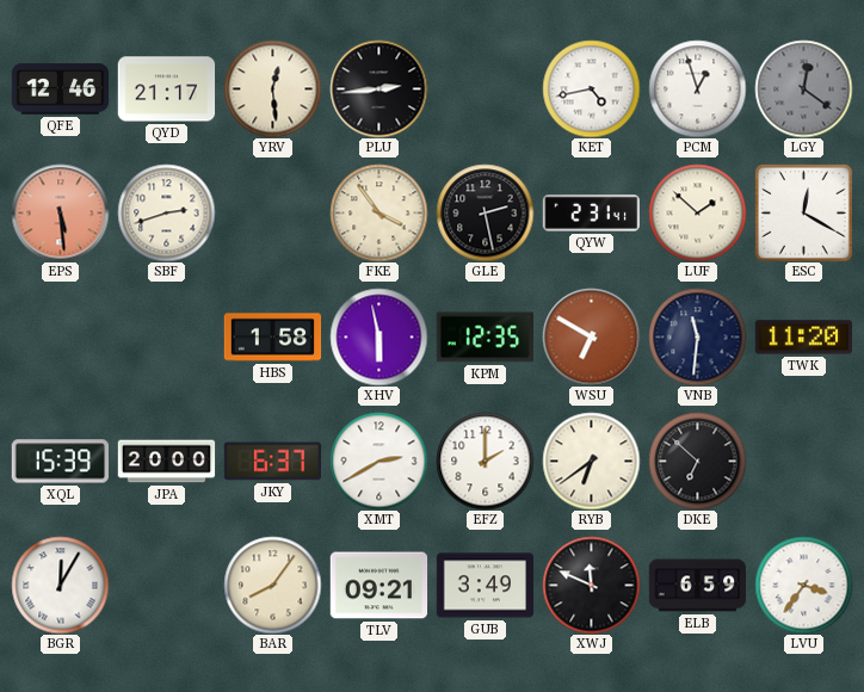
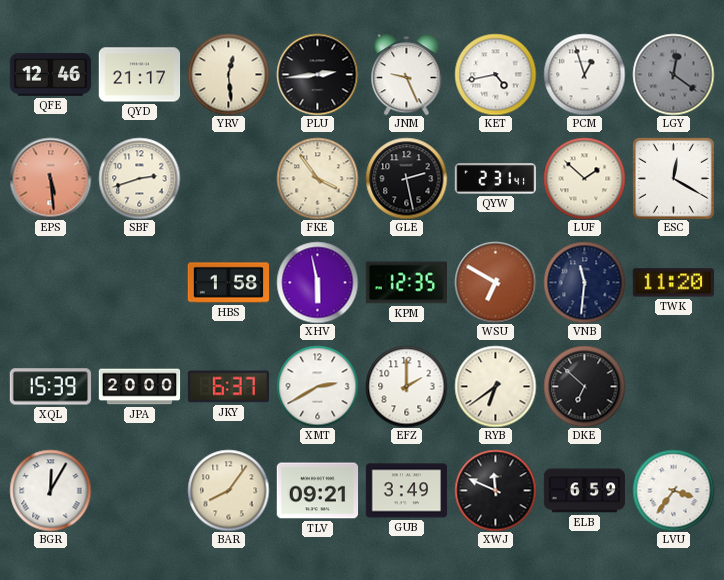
JNM: none -> 9:26
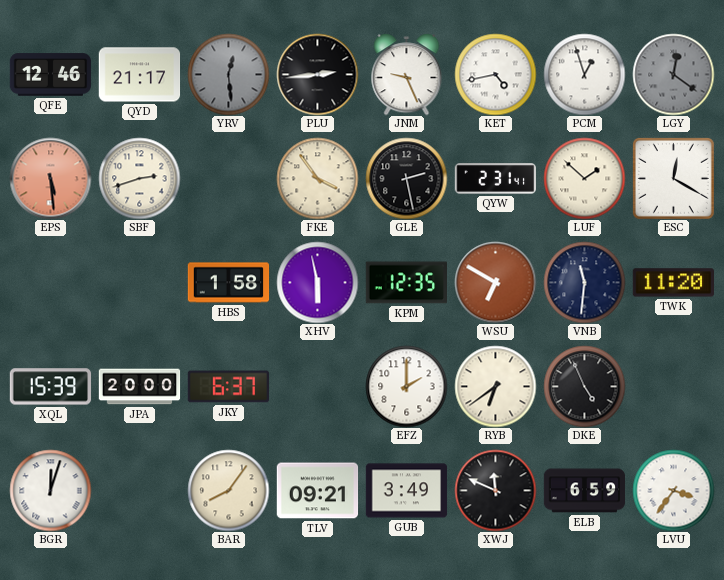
YRV dial: cream -> grey
XMT: 2:40 -> none
DKE: 6:52 -> 4:56
BGR: 12:05 -> 12:03
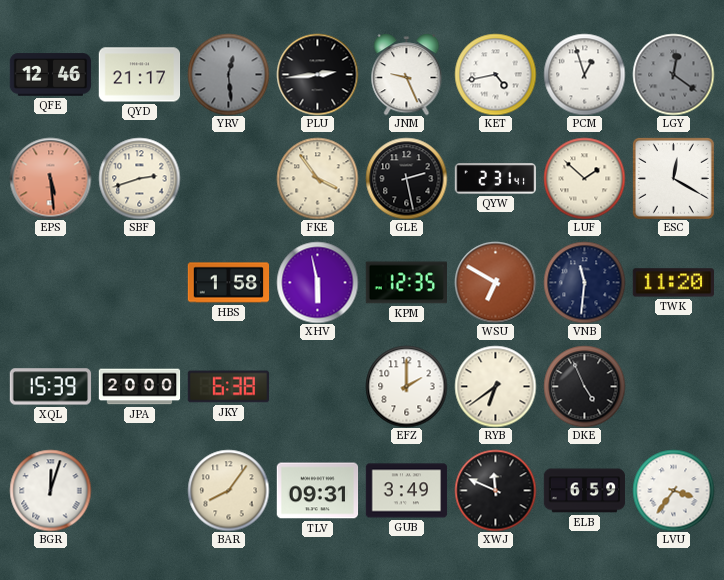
JKY: 6:37 -> 6:38
TLV: 09:21 -> 09:31
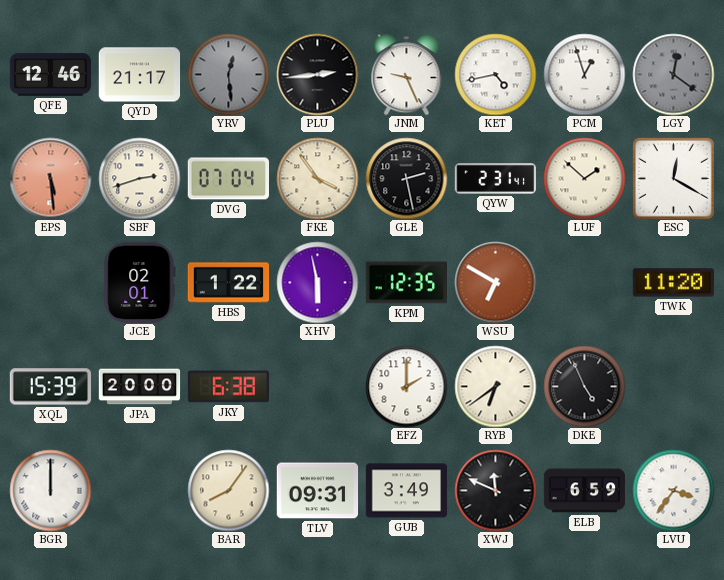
DVG: none -> 07:04
JCE: none -> 02:01
HBS: 1:58 -> 1:22
VNB: 11:31 -> none
BGR: 12:03 -> 12:00
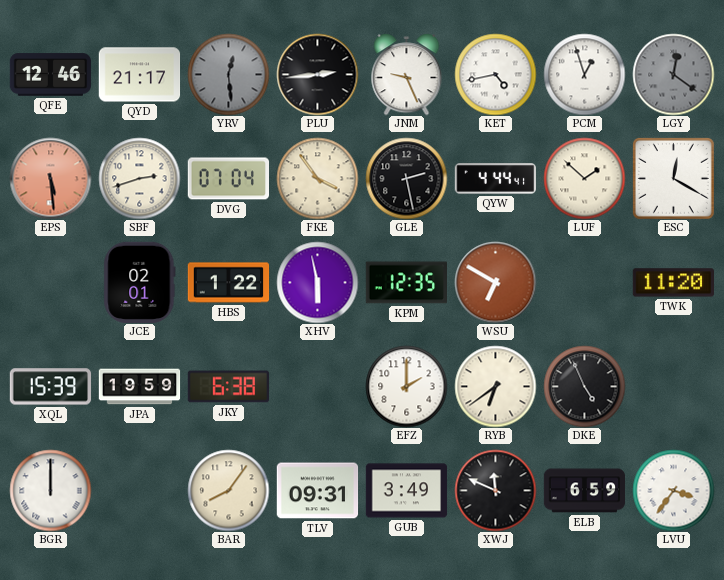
QYW: 2:31 -> 4:44
JPA: 20:00 -> 19:59
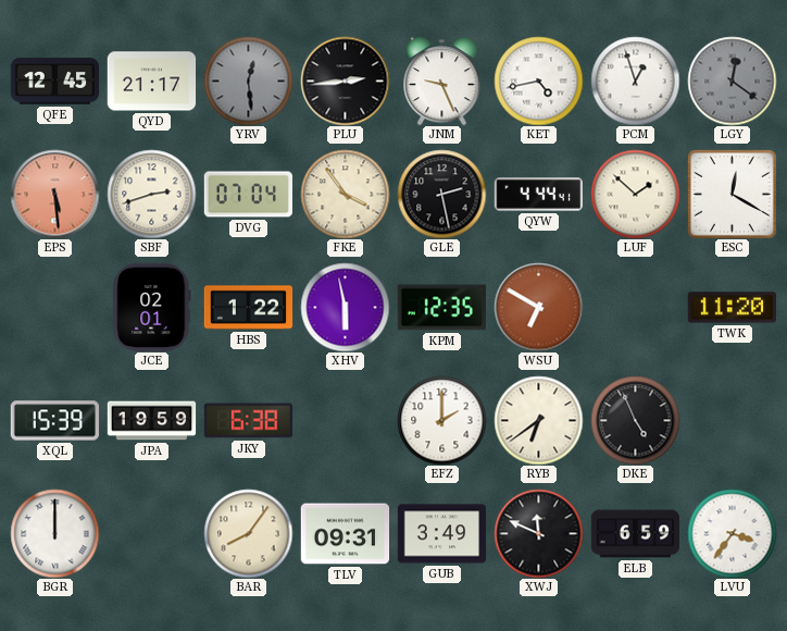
QFE: 12:46 -> 12:45
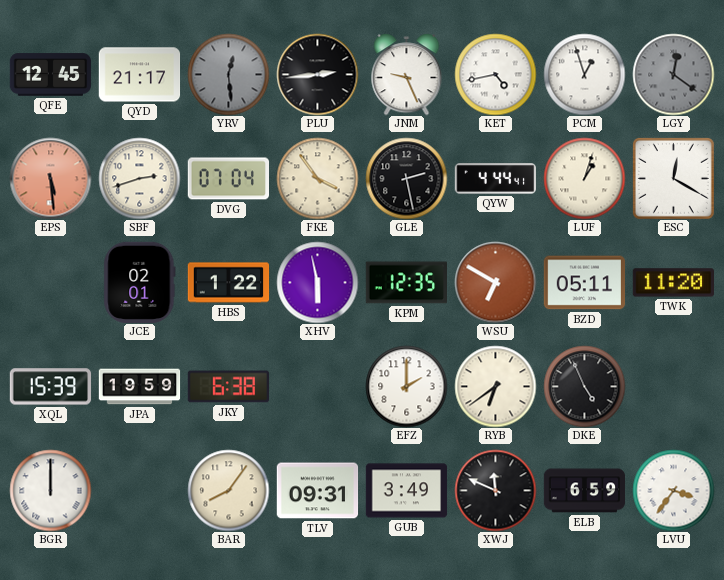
LUF: 1:52 -> 1:03
BZD: none -> 05:11
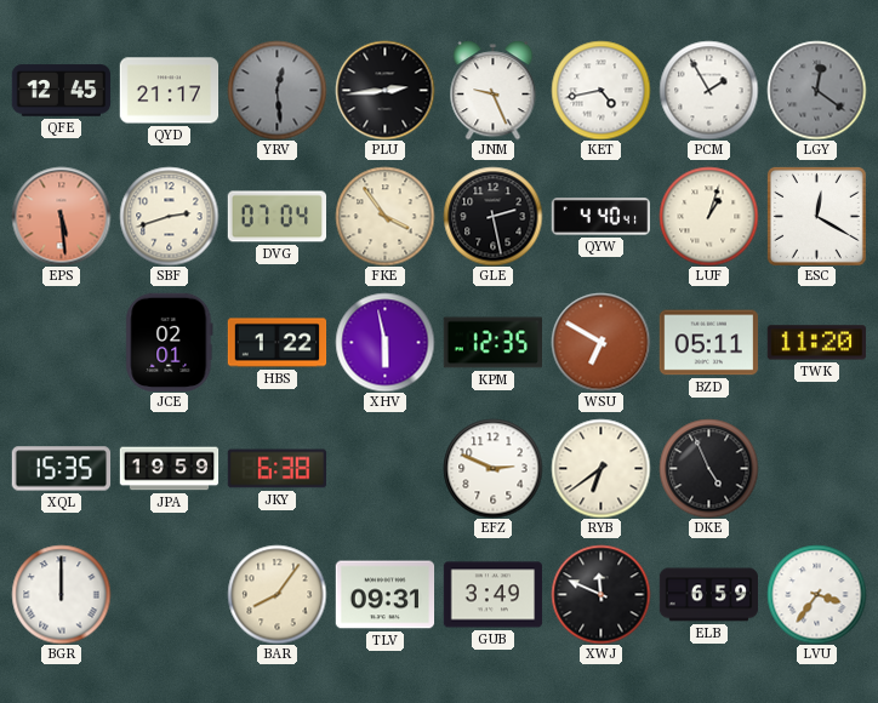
PCM: 12:57 -> 1:55
QYW: 4:44 -> 4:40
XQL: 15:39 -> 15:35
EFZ: 2:00 -> 2:49
